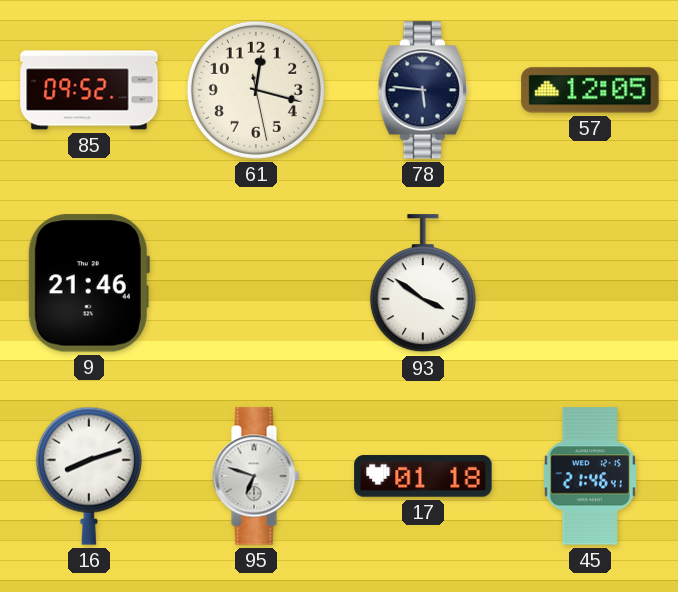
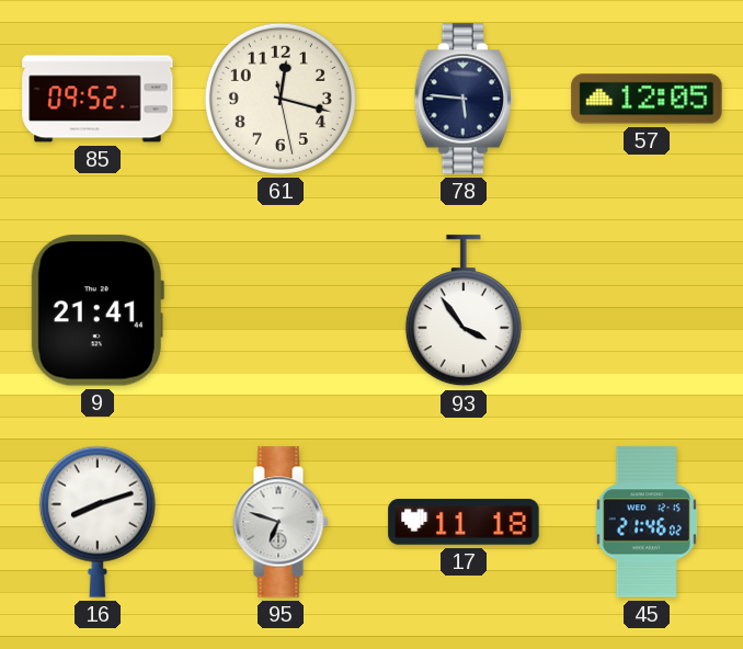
9: 21:46 -> 21:41
93: 3:51 -> 3:54
17: 01:18 -> 11:18
45: 21:46:41 -> 21:46:02
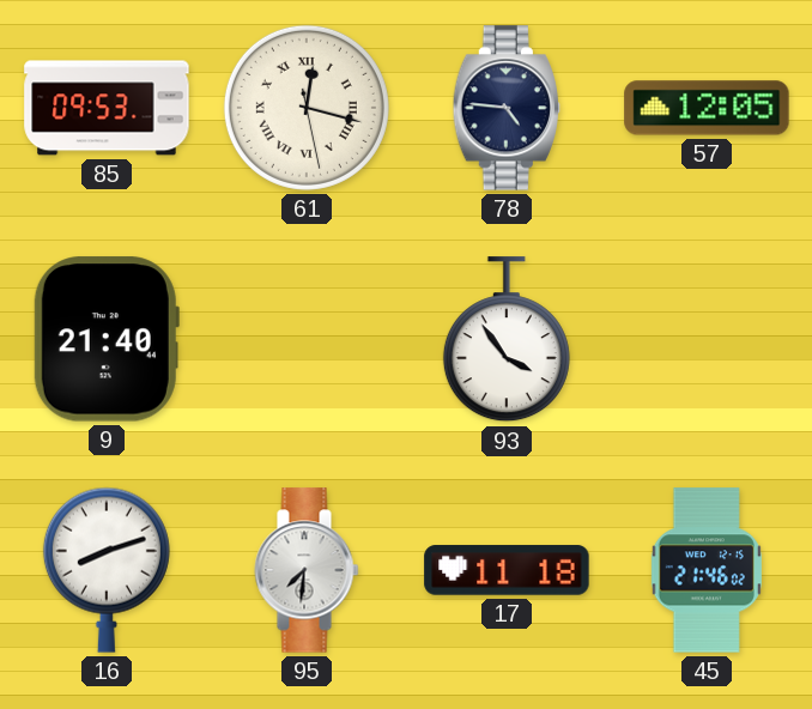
85: 09:52 -> 09:53
61 numerals: Arabic -> Roman
78: 5:46 -> 4:46
9: 21:41 -> 21:40
95: 6:48 -> 7:31
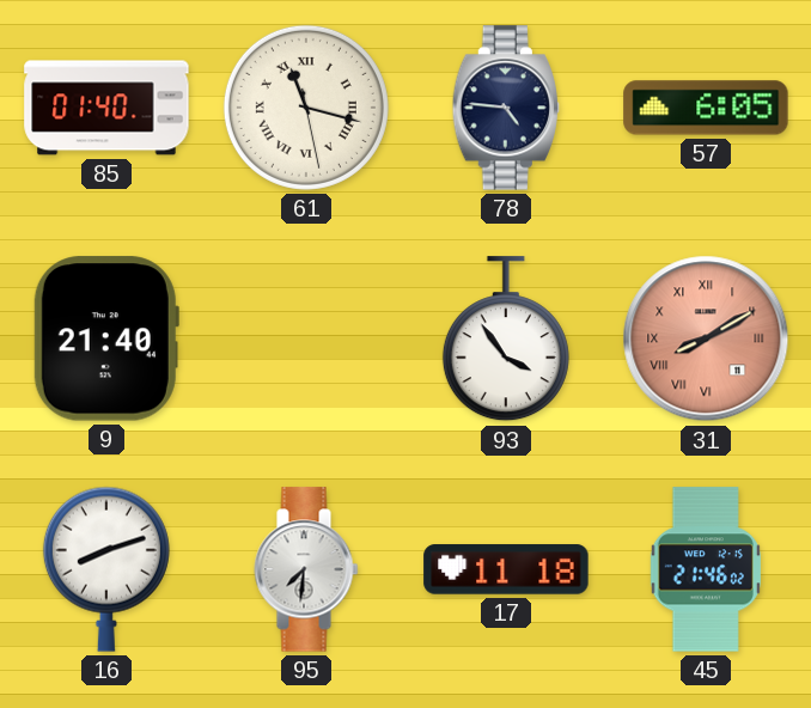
85: 09:53 -> 01:40
61: 12:17 -> 11:17
57: 12:05 -> 6:05
31: none -> 8:10
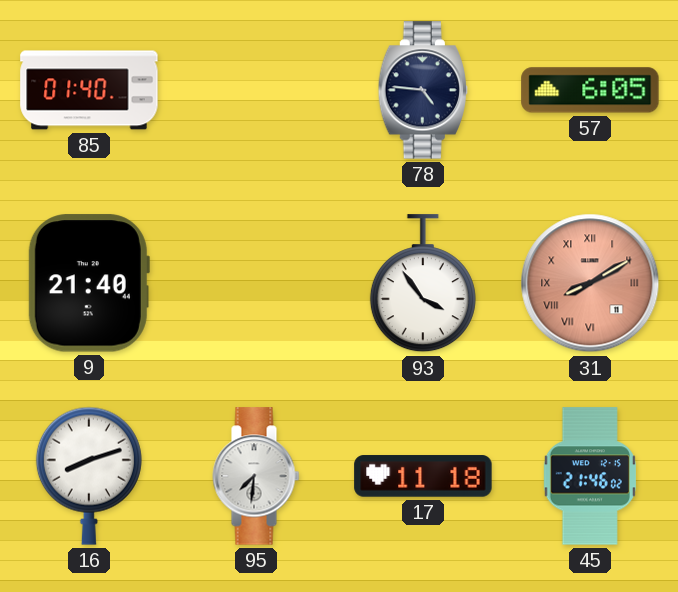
61: 11:17 -> none
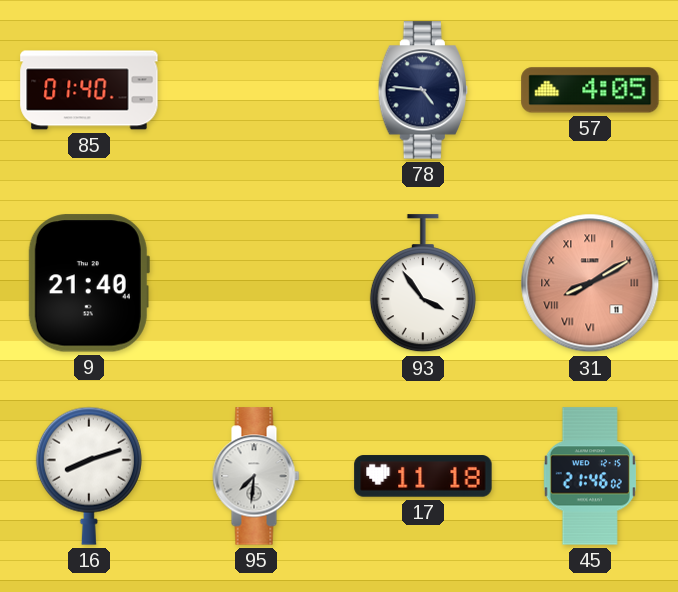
57: 6:05 -> 4:05
